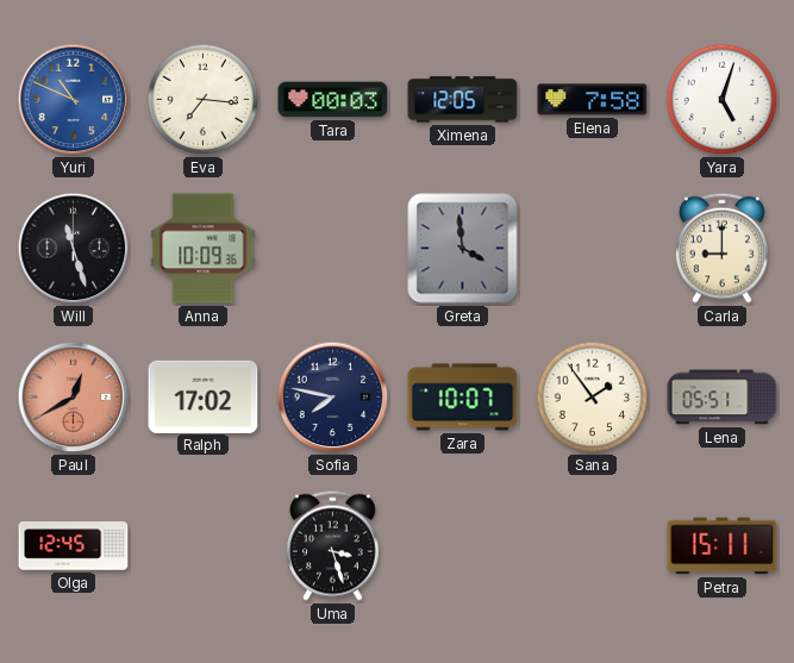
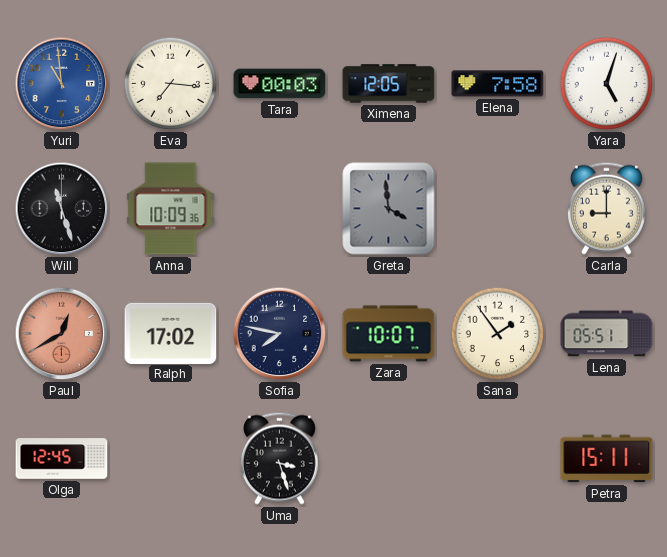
Yuri: 10:49 -> 10:59
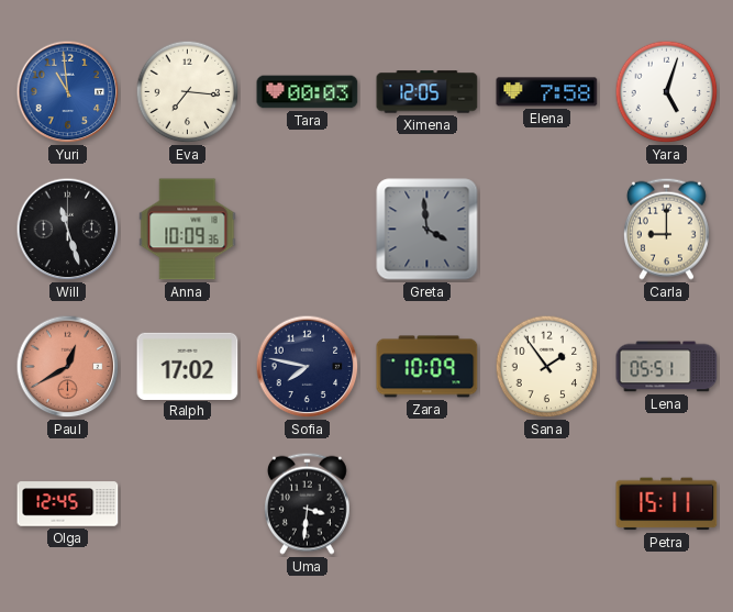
Zara: 10:07 -> 10:09
Uma: 3:27 -> 3:31
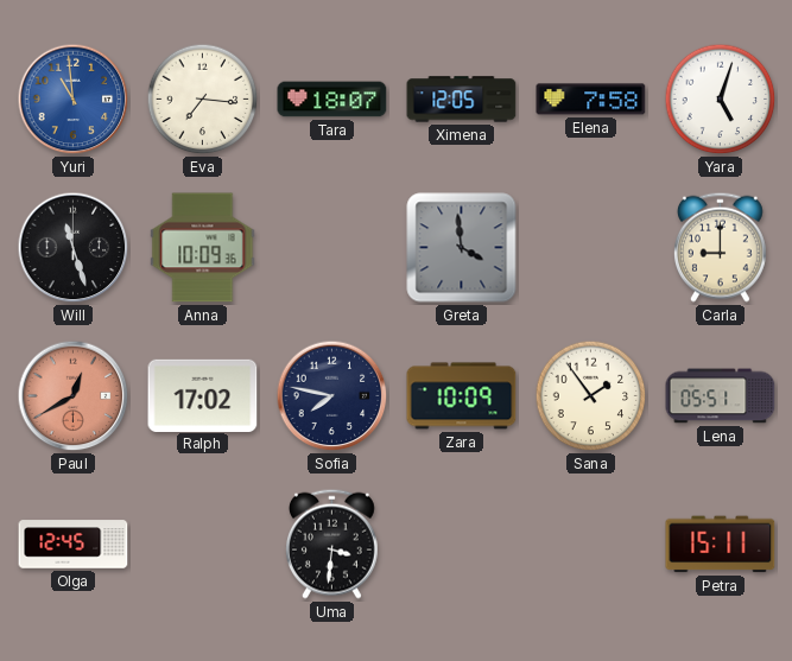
Tara: 00:03 -> 18:07
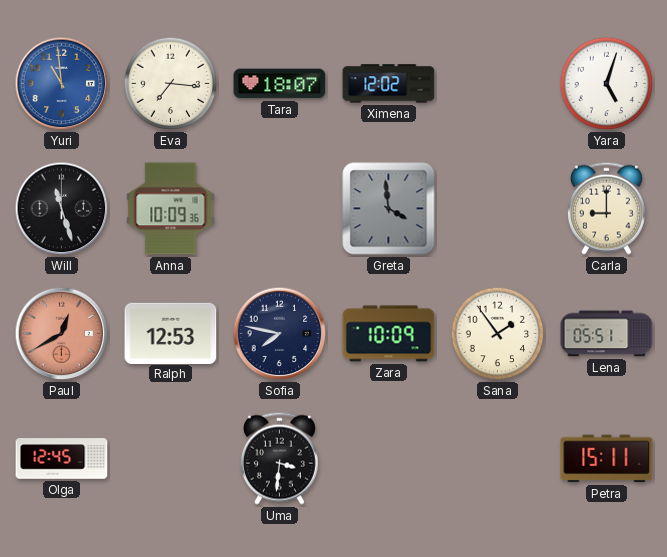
Ximena: 12:05 -> 12:02
Elena: 7:58 -> none
Ralph: 17:02 -> 12:53
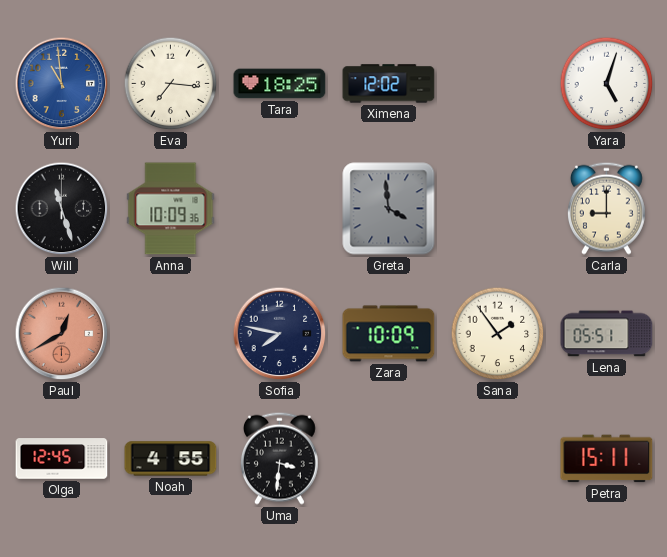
Tara: 18:07 -> 18:25
Ralph: 12:53 -> none
Noah: none -> 4:55
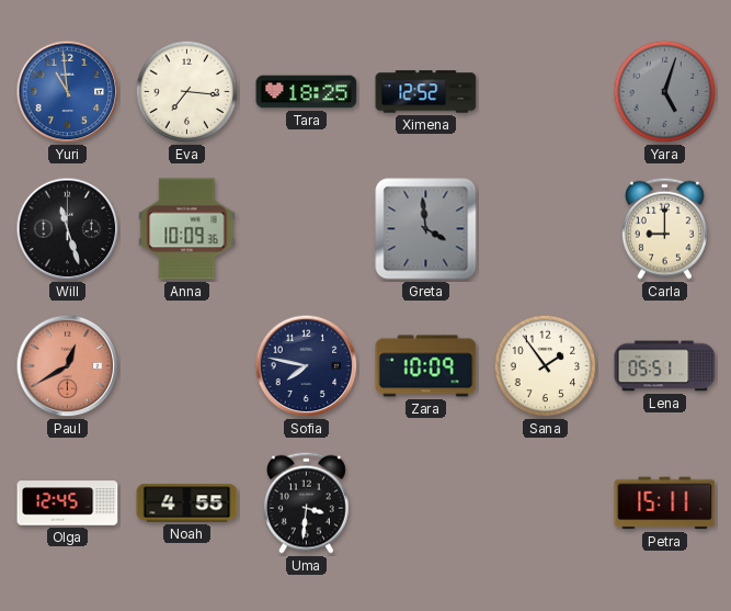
Ximena: 12:02 -> 12:52
Yara dial: white -> grey
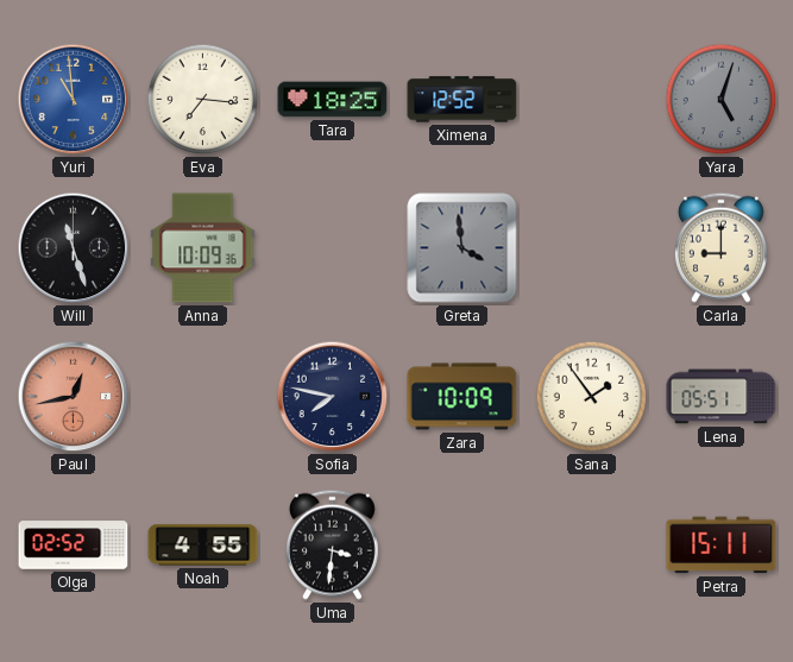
Paul: 12:40 -> 12:43
Olga: 12:45 -> 02:52
